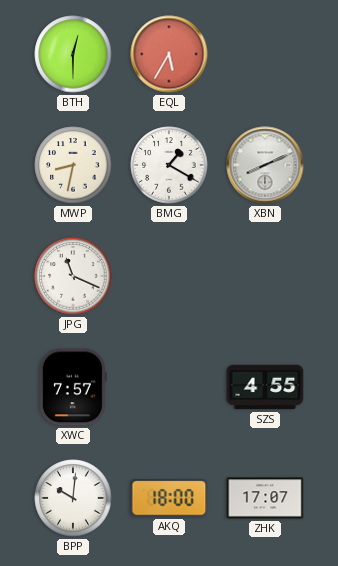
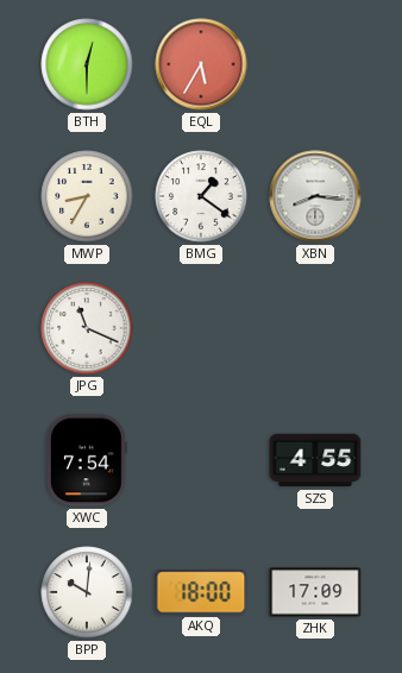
MWP: 8:32 -> 8:35
BMG: 1:20 -> 1:21
XBN: 8:11 -> 8:16
XWC: 7:57 -> 7:54
ZHK: 17:07 -> 17:09
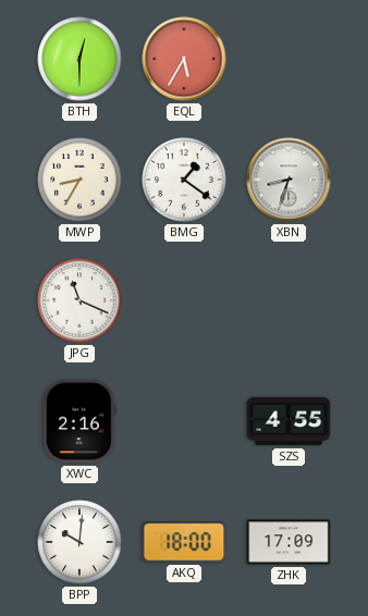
XBN: 8:16 -> 8:33
XWC: 7:54 -> 2:16
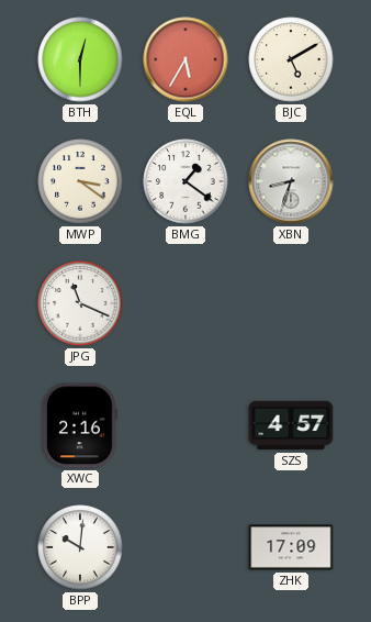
BJC: none -> 5:10
MWP: 8:35 -> 3:21
SZS: 4:55 -> 4:57
AKQ: 18:00 -> none
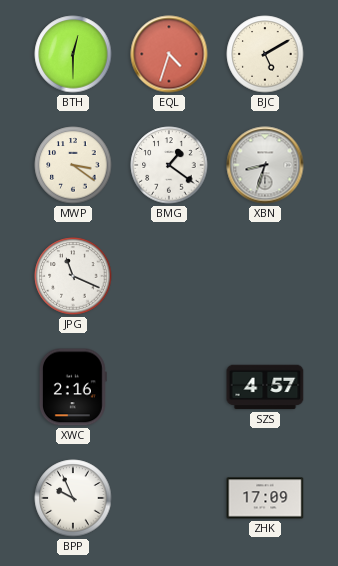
EQL: 5:35 -> 4:33
BPP: 10:01 -> 9:56
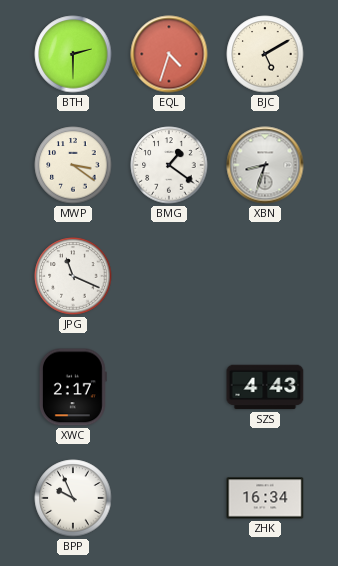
BTH: 12:30 -> 2:30
XWC: 2:16 -> 2:17
SZS: 4:57 -> 4:43
ZHK: 17:09 -> 16:34
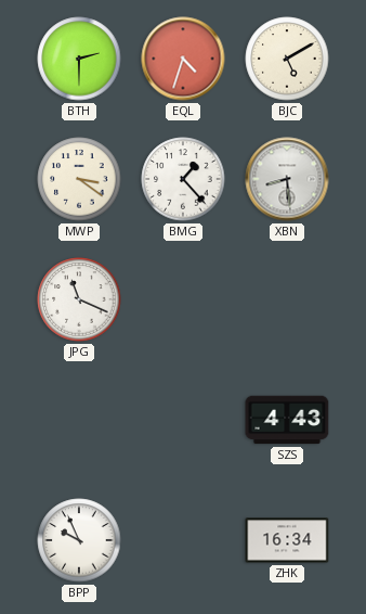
BMG: 1:21 -> 1:23
XBN: 8:33 -> 8:29
XWC: 2:17 -> none
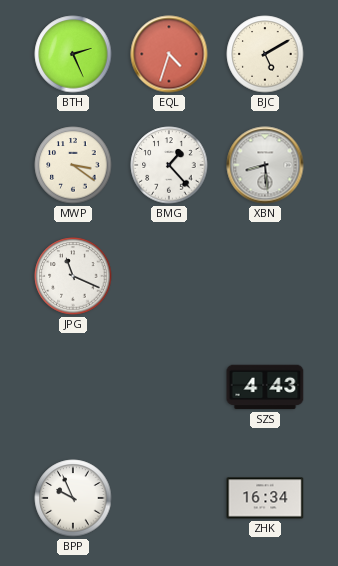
BTH: 2:30 -> 2:26
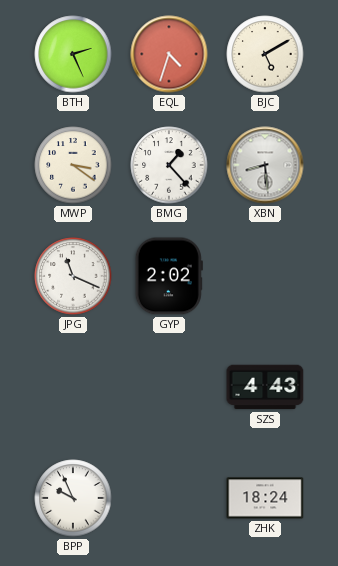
GYP: none -> 2:02
ZHK: 16:34 -> 18:24
